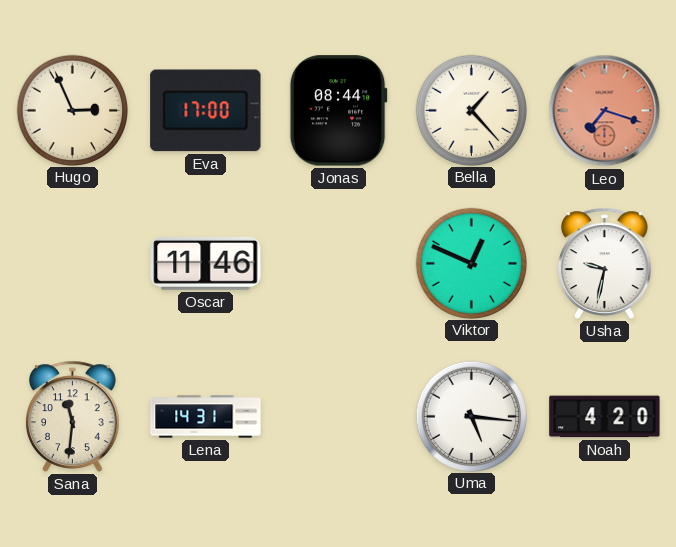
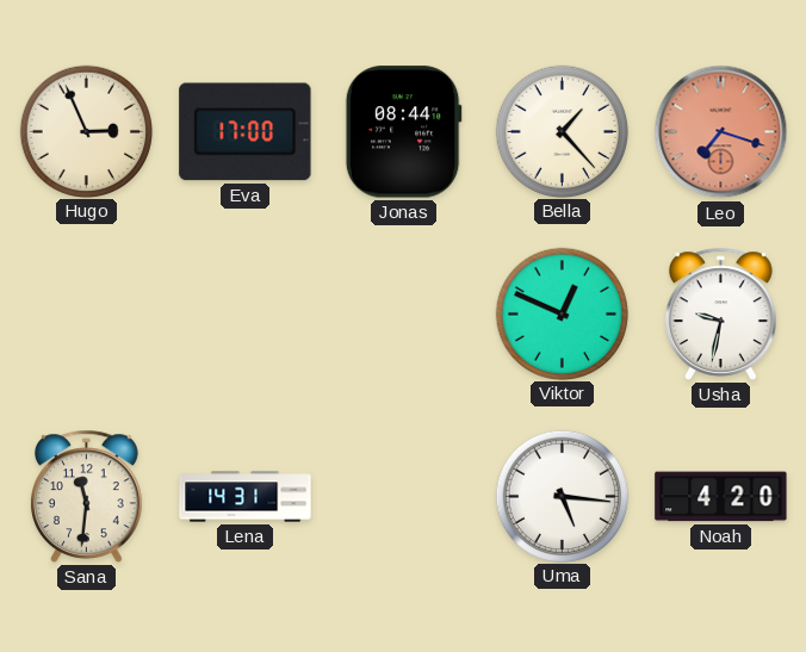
Oscar: 11:46 -> none
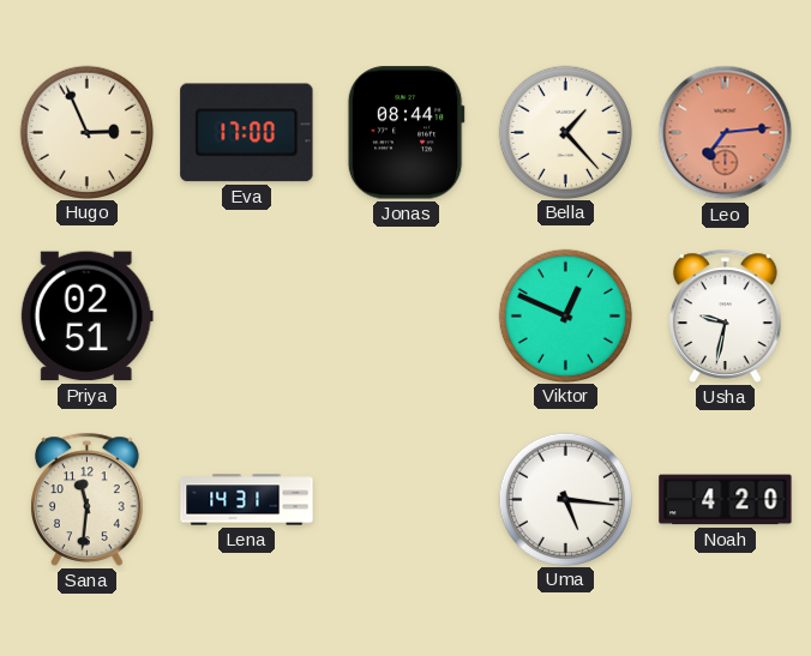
Leo: 7:18 -> 7:14
Priya: none -> 02:51
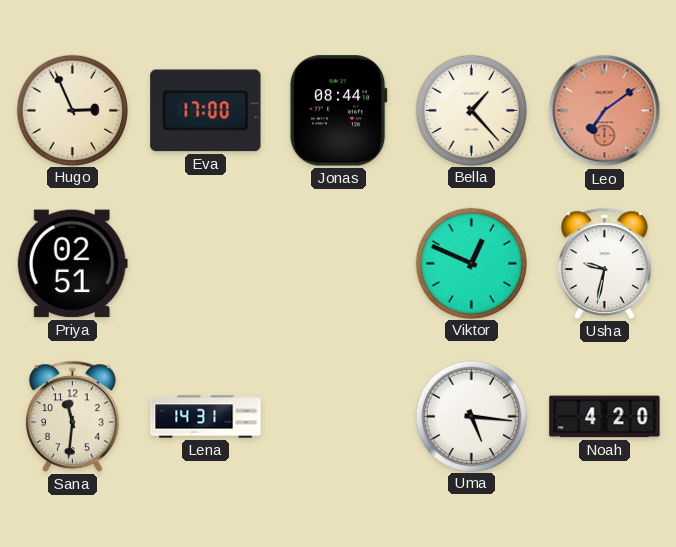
Leo: 7:14 -> 7:09
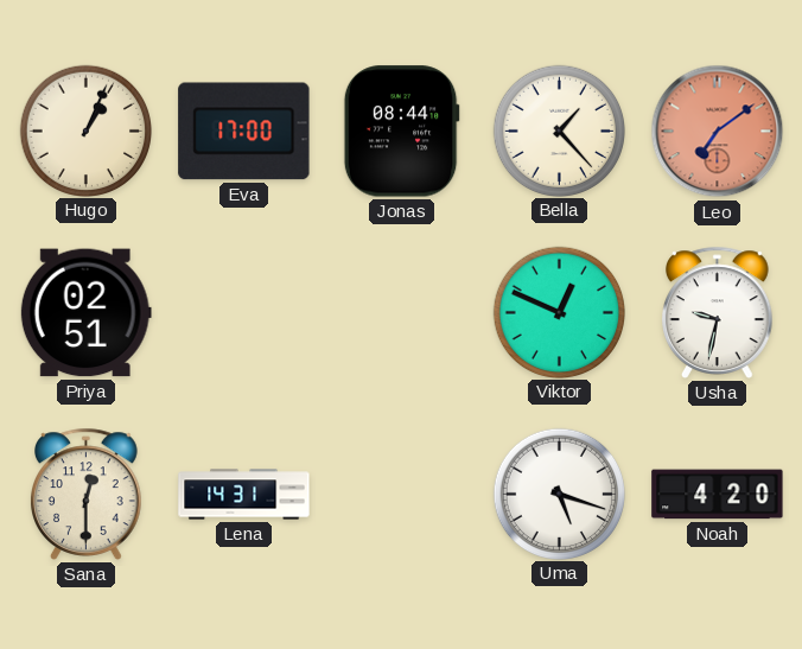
Hugo: 2:56 -> 1:04
Sana: 11:31 -> 12:30
Uma: 5:16 -> 5:18
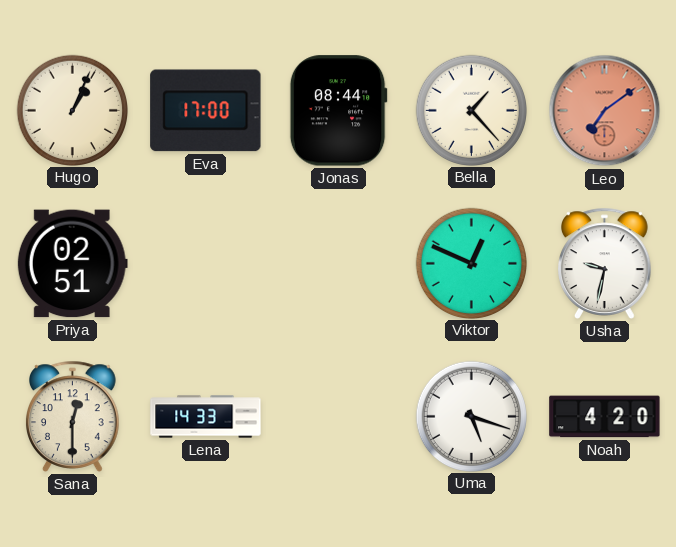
Lena: 14:31 -> 14:33
